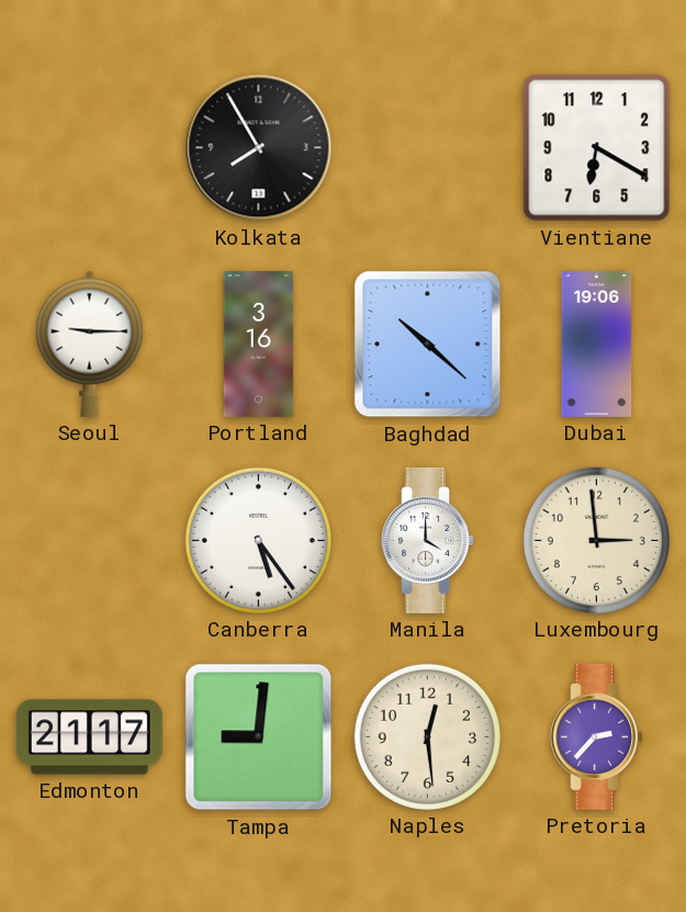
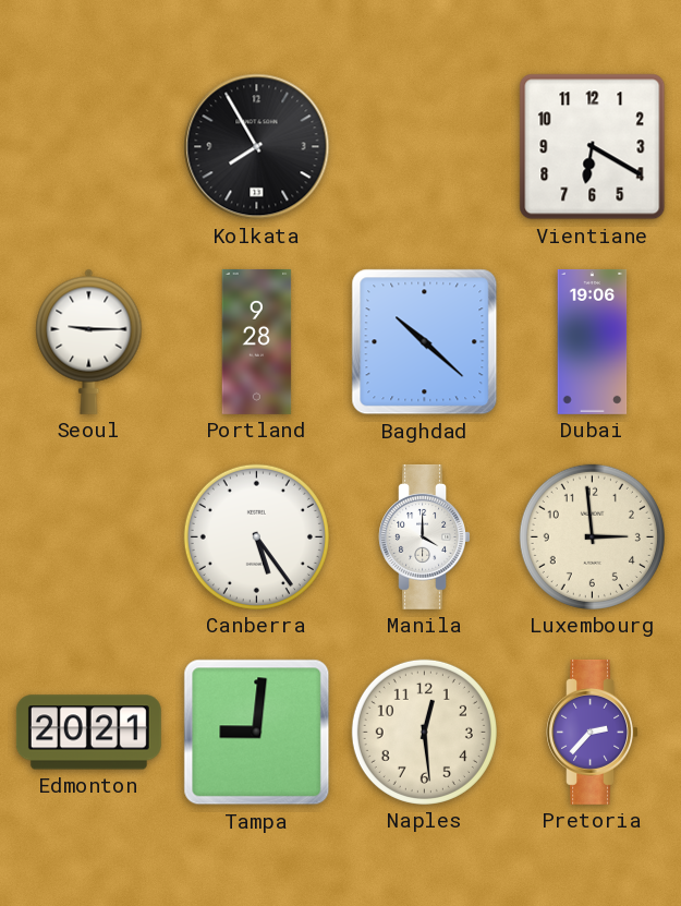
Portland: 3:16 -> 9:28
Edmonton: 21:17 -> 20:21
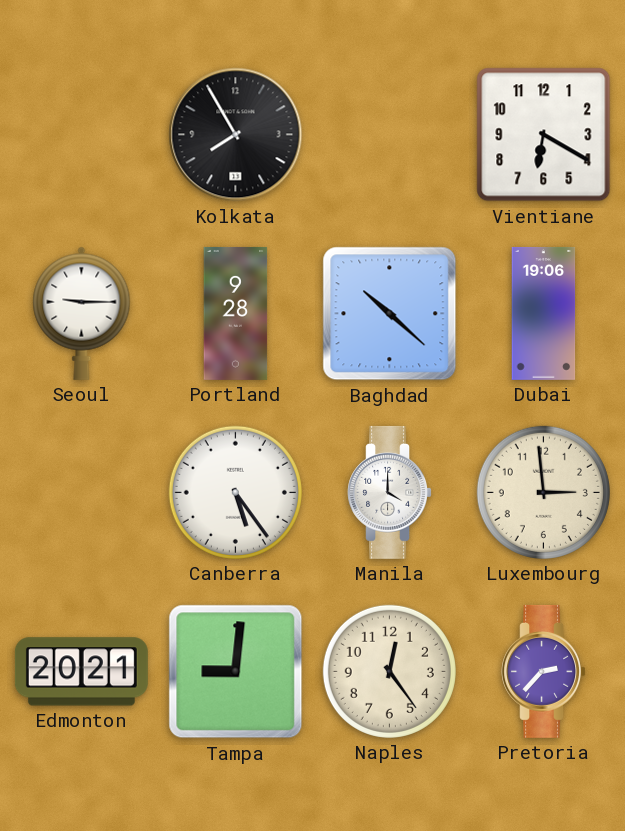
Naples: 12:29 -> 12:24
